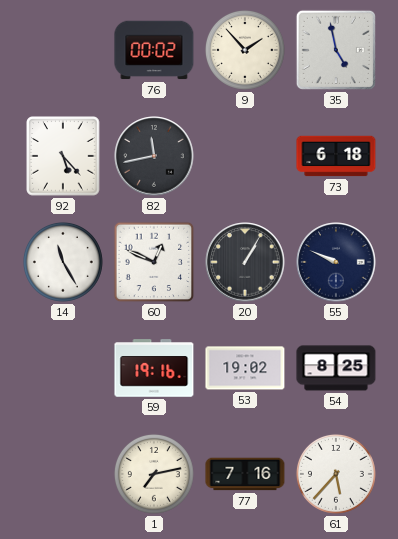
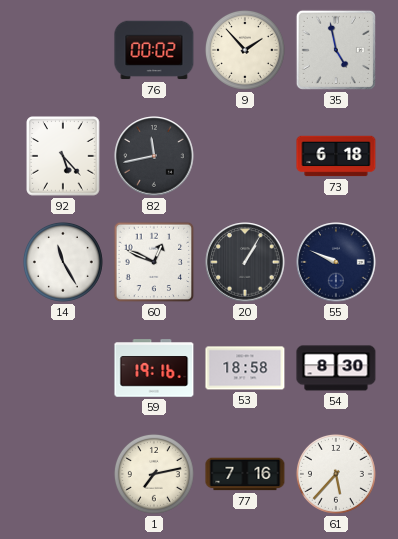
53: 19:02 -> 18:58
54: 8:25 -> 8:30
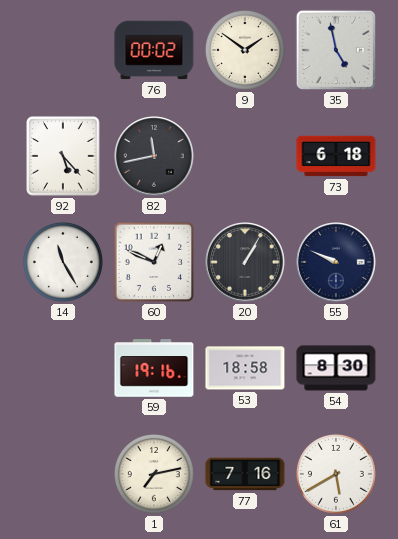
9: 1:53 -> 1:51
61: 5:37 -> 5:40
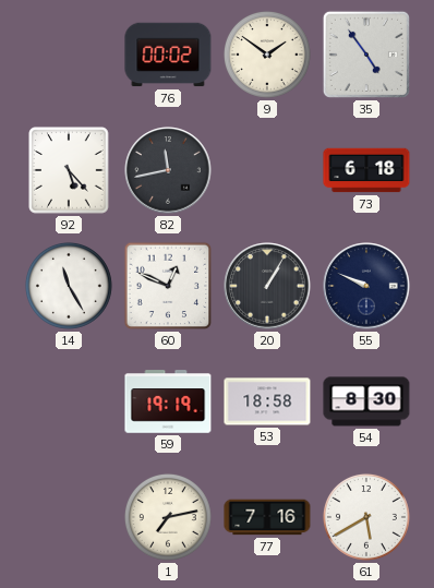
35: 4:58 -> 4:54
59: 19:16 -> 19:19
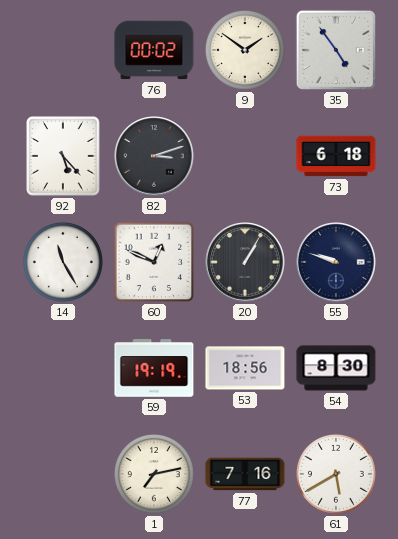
82: 11:43 -> 3:12
55: 9:49 -> 9:48
53: 18:58 -> 18:56
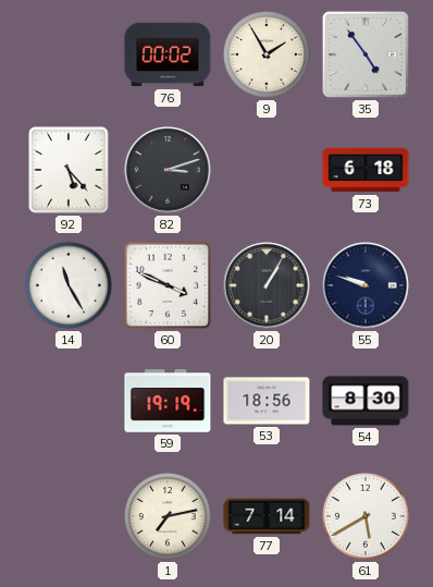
9: 1:51 -> 1:55
60: 12:49 -> 3:49
77: 7:16 -> 7:14
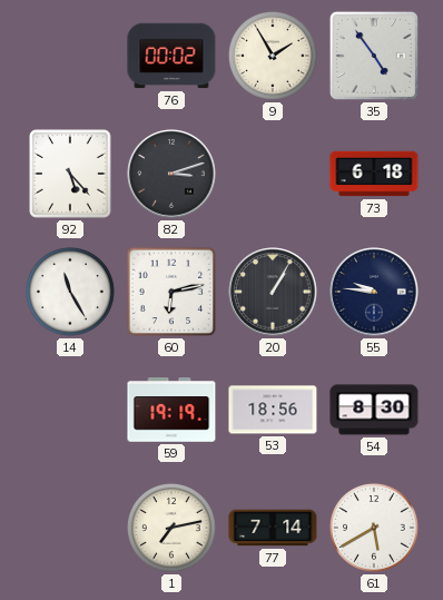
60: 3:49 -> 6:13
55: 9:48 -> 9:46
